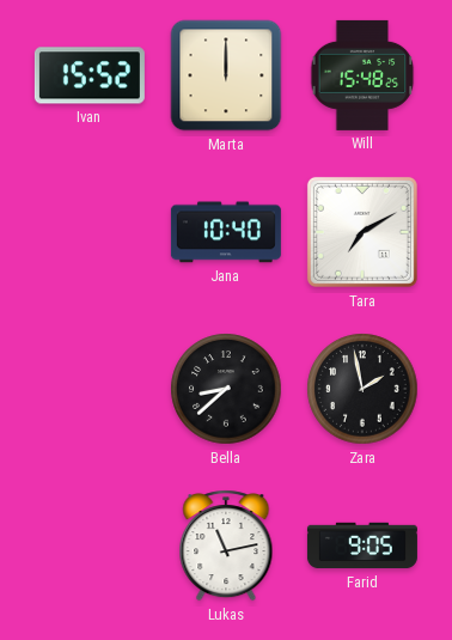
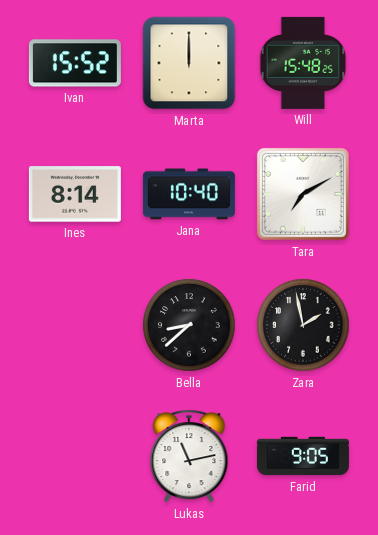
Ines: none -> 8:14
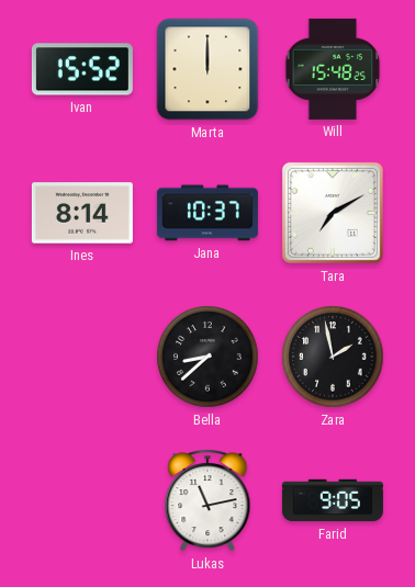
Jana: 10:40 -> 10:37
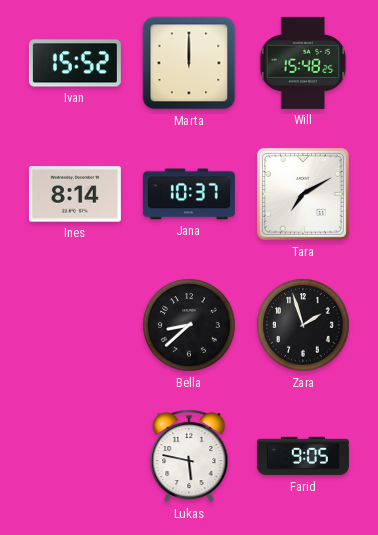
Zara: 1:58 -> 1:57
Lukas: 11:13 -> 5:47
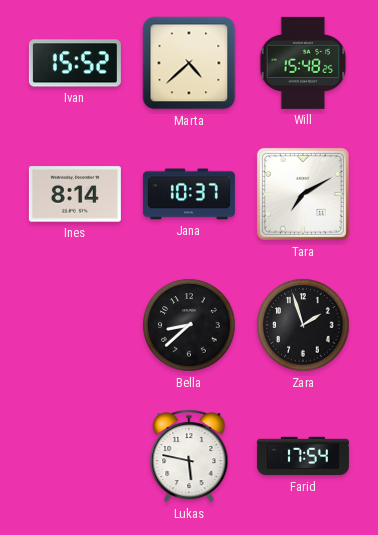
Marta: 12:00 -> 4:38
Farid: 9:05 -> 17:54
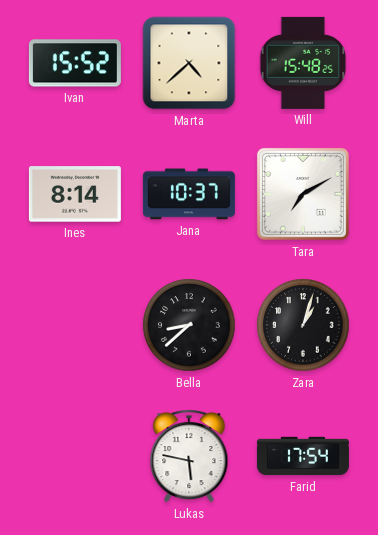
Zara: 1:57 -> 1:03
